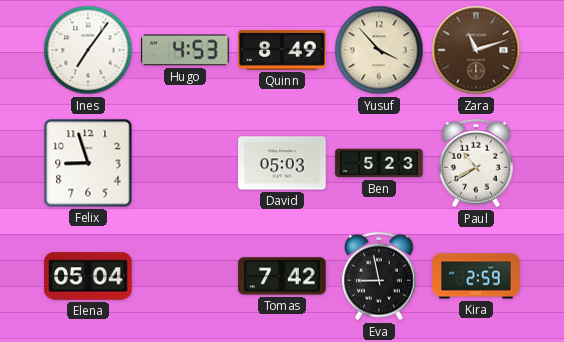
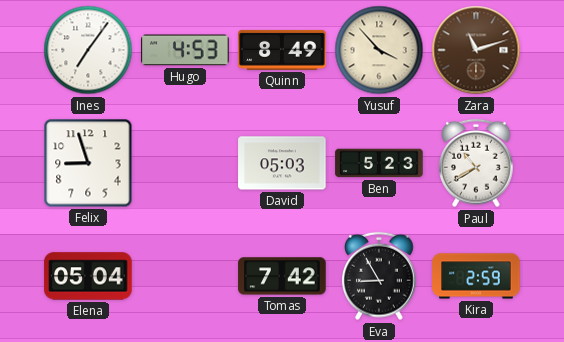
Eva: 8:58 -> 8:55
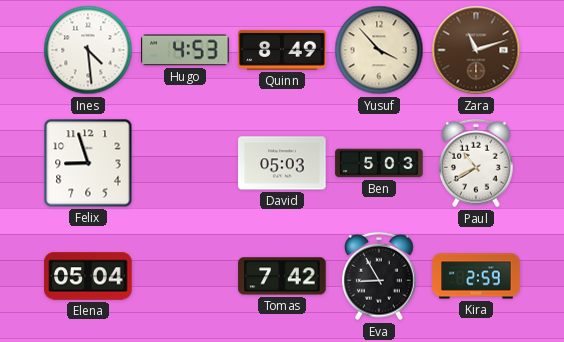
Ines: 7:06 -> 4:29
Ben: 5:23 -> 5:03
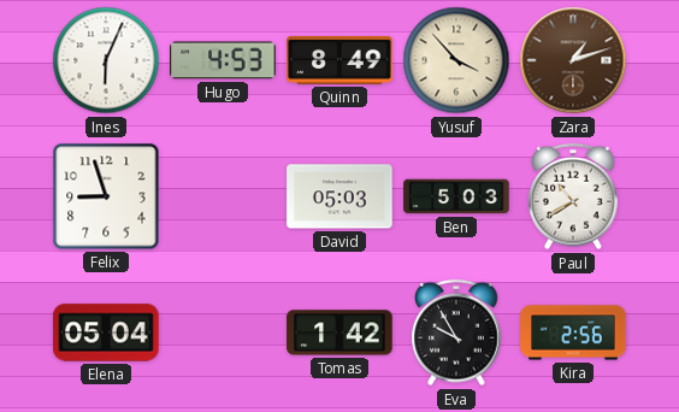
Ines: 4:29 -> 6:04
Zara: 11:12 -> 1:12
Tomas: 7:42 -> 1:42
Eva: 8:55 -> 9:55
Kira: 2:59 -> 2:56
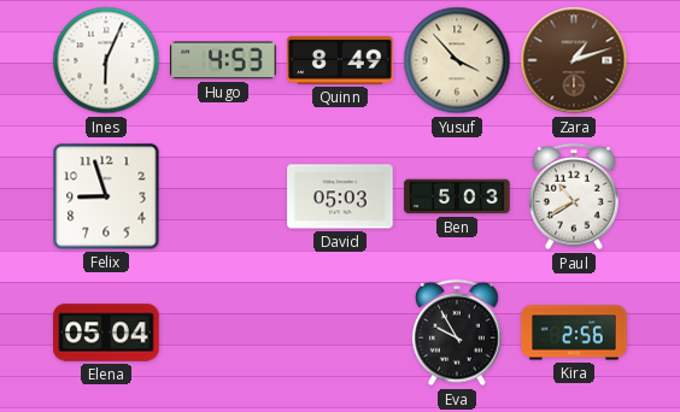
Tomas: 1:42 -> none
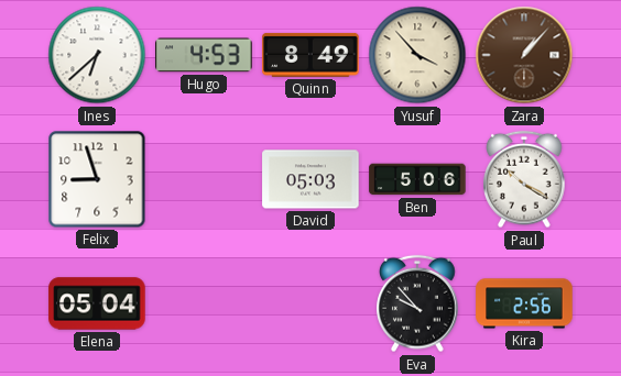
Ines: 6:04 -> 6:38
Zara: 1:12 -> 1:07
Ben: 5:03 -> 5:06
Paul: 10:40 -> 10:20
Eva: 9:55 -> 9:53
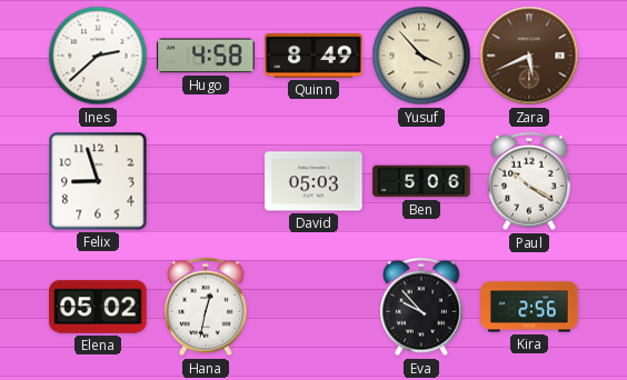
Ines: 6:38 -> 2:38
Hugo: 4:53 -> 4:58
Zara: 1:07 -> 5:41
Elena: 05:04 -> 05:02
Hana: none -> 12:32
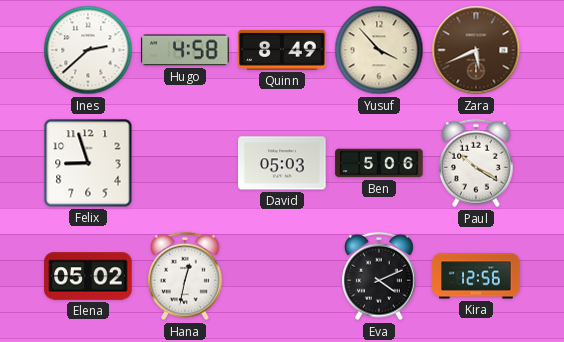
Eva: 9:53 -> 4:11
Kira: 2:56 -> 12:56
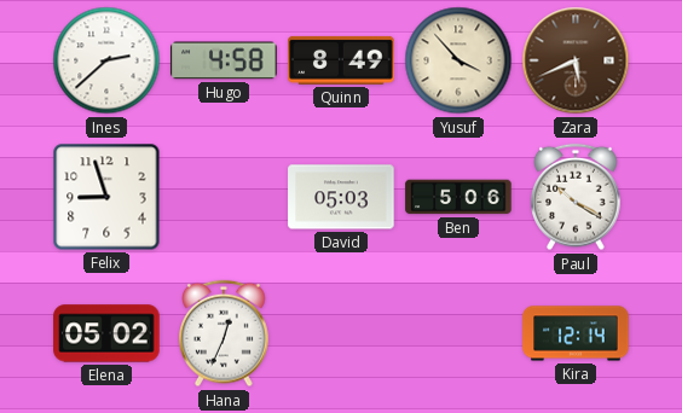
Hana: 12:32 -> 12:34
Eva: 4:11 -> none
Kira: 12:56 -> 12:14
